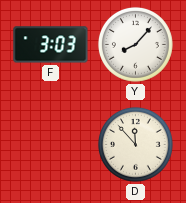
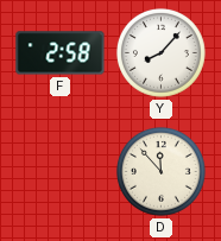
F: 3:03 -> 2:58
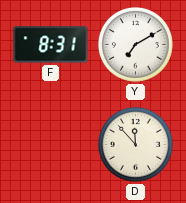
F: 2:58 -> 8:31
Y: 8:07 -> 7:10
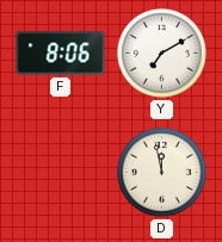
F: 8:31 -> 8:06
D: 11:53 -> 11:58
